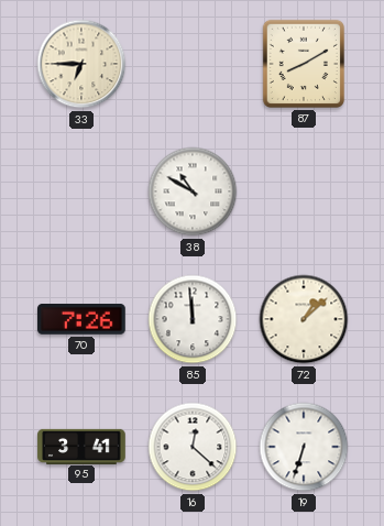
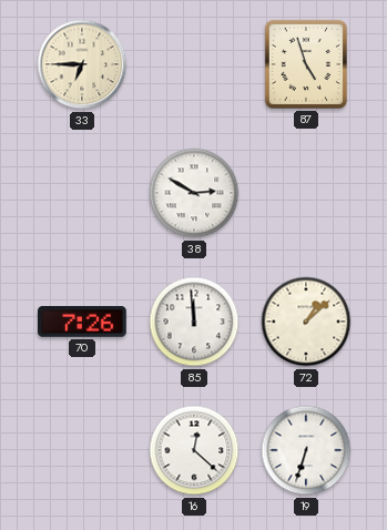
87: 8:10 -> 4:57
38: 10:50 -> 2:50
95: 3:41 -> none
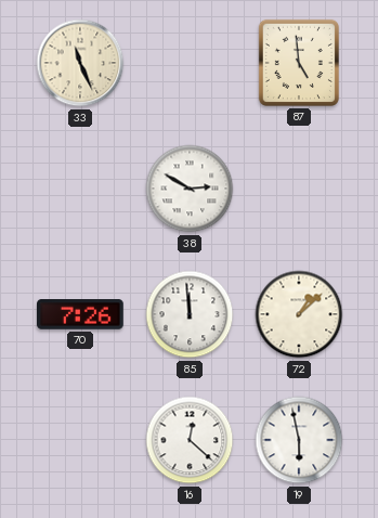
33: 6:45 -> 11:26
87: 4:57 -> 4:59
19: 6:33 -> 5:58
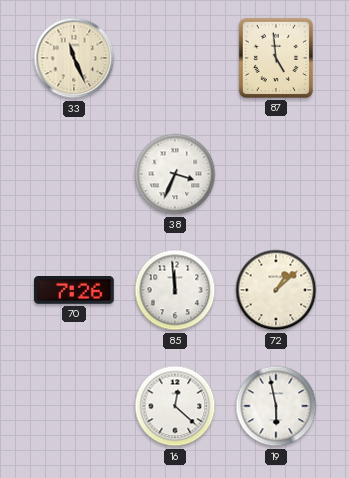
38: 2:50 -> 3:34
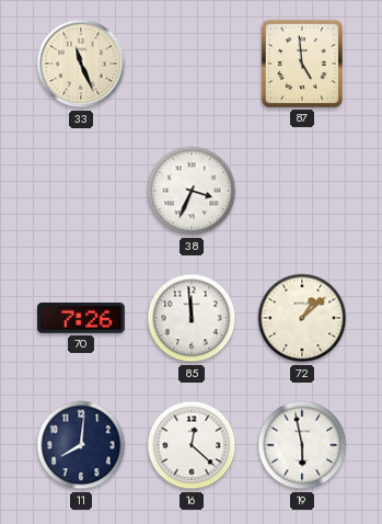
11: none -> 8:01
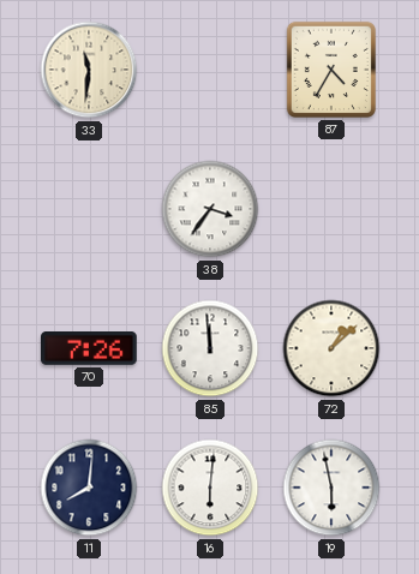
33: 11:26 -> 11:31
87: 4:59 -> 4:35
38: 3:34 -> 3:36
16: 12:22 -> 6:01
